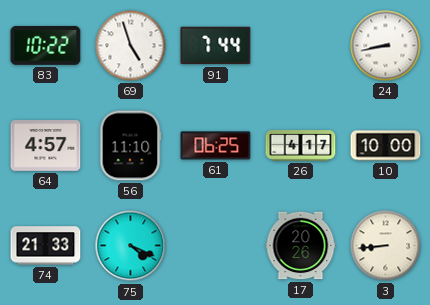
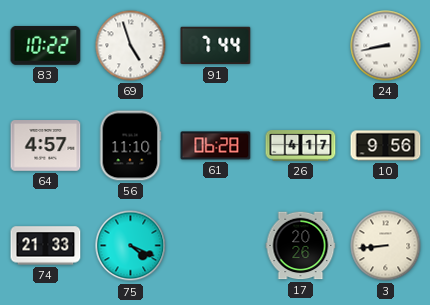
61: 06:25 -> 06:28
10: 10:00 -> 9:56
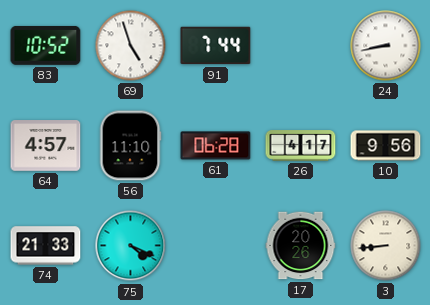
83: 10:22 -> 10:52
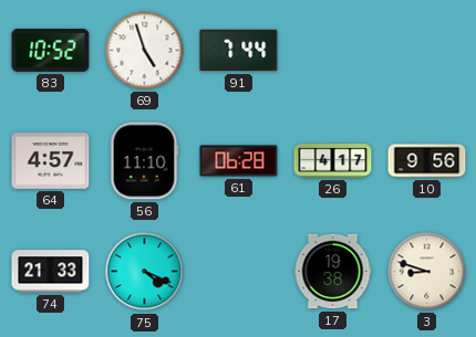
24: 8:43 -> none
17: 20:26 -> 19:38
3: 8:44 -> 8:48
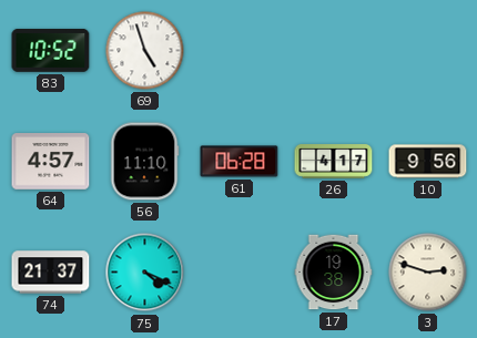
91: 7:44 -> none
74: 21:33 -> 21:37
3: 8:48 -> 2:48
